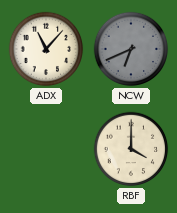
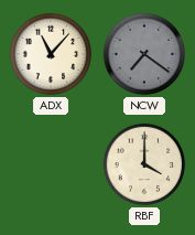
NCW: 6:41 -> 7:21
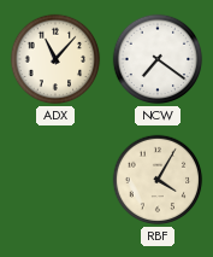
NCW dial: grey -> white
RBF: 4:00 -> 4:05
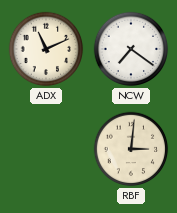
ADX: 11:07 -> 11:11
RBF: 4:05 -> 3:01
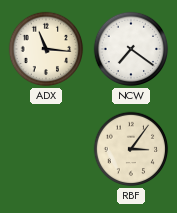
ADX: 11:11 -> 11:16
RBF: 3:01 -> 3:06
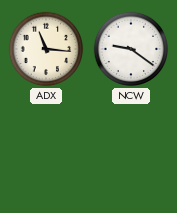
NCW: 7:21 -> 9:21
RBF: 3:06 -> none
